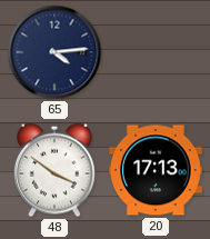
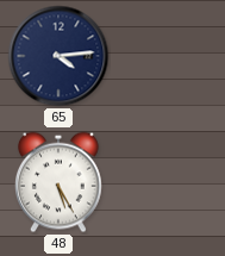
48: 3:51 -> 5:25
20: 17:13 -> none
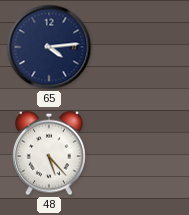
48: 5:25 -> 5:23
